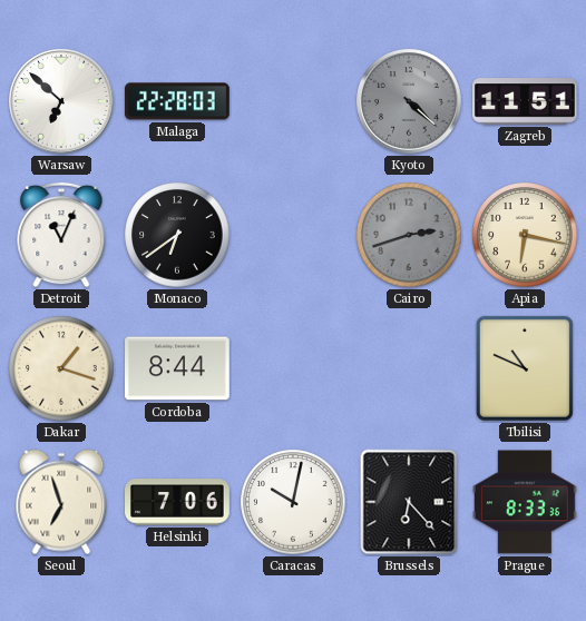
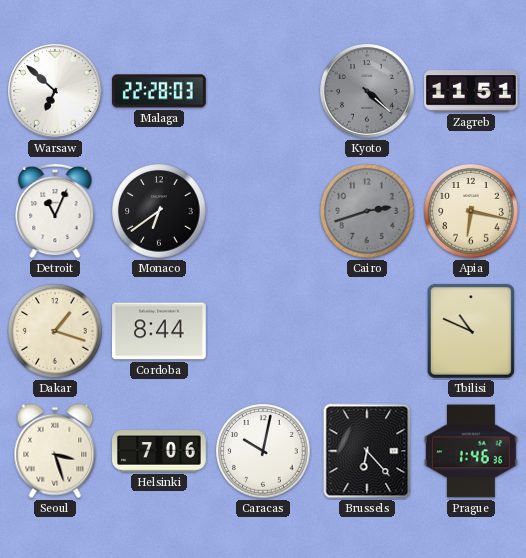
Seoul: 6:57 -> 3:27
Prague: 8:33 -> 1:46
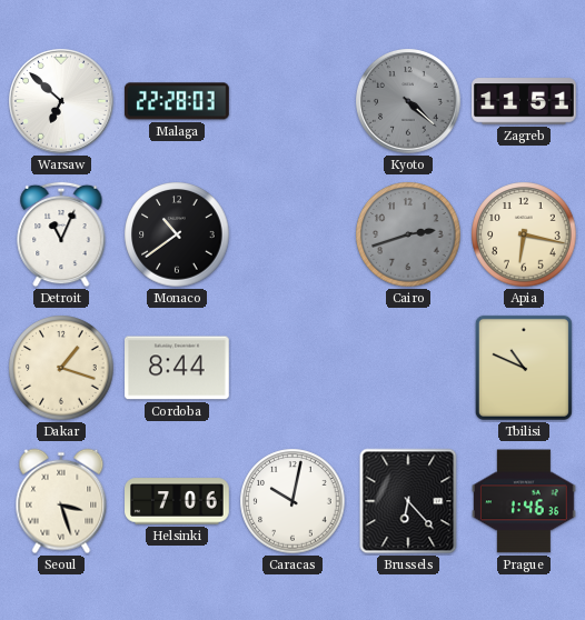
Monaco: 6:39 -> 10:39
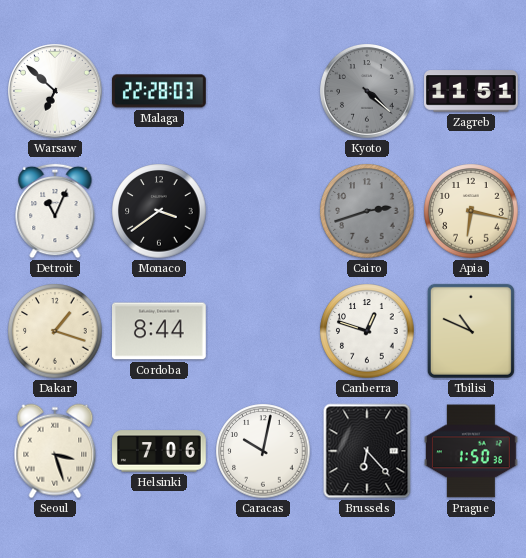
Monaco: 10:39 -> 3:39
Canberra: none -> 12:48
Prague: 1:46 -> 1:50
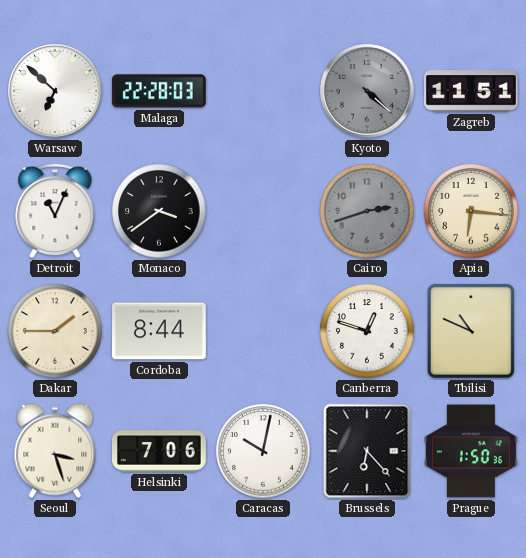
Apia: 6:17 -> 6:16
Dakar: 1:18 -> 1:45
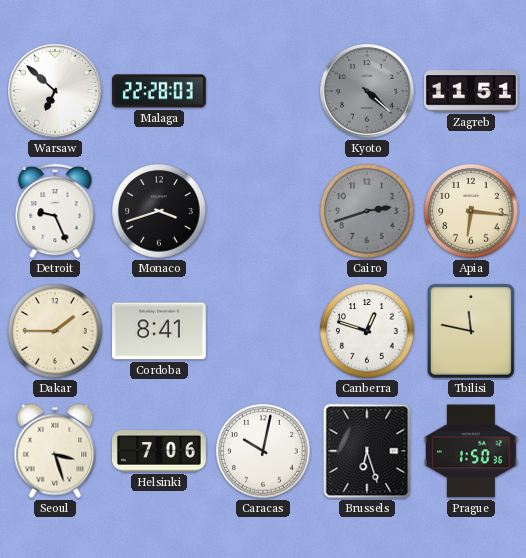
Detroit: 11:04 -> 9:26
Monaco: 3:39 -> 3:42
Cordoba: 8:44 -> 8:41
Tbilisi: 10:49 -> 11:47
Brussels: 6:23 -> 6:27
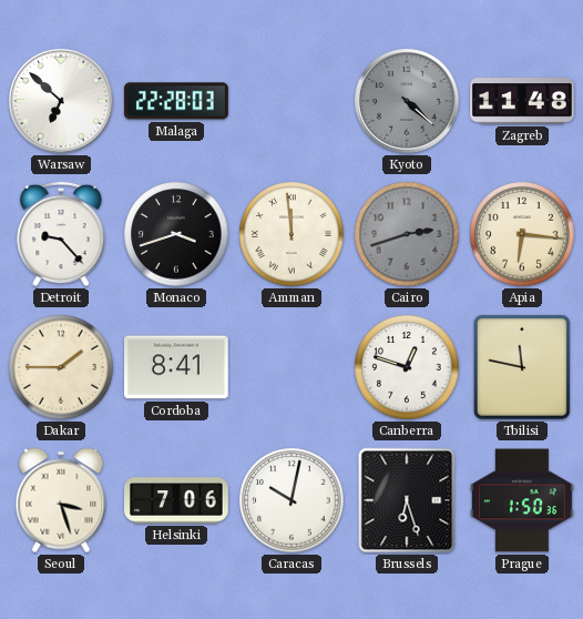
Zagreb: 11:51 -> 11:48
Detroit: 9:26 -> 9:23
Amman: none -> 11:59
